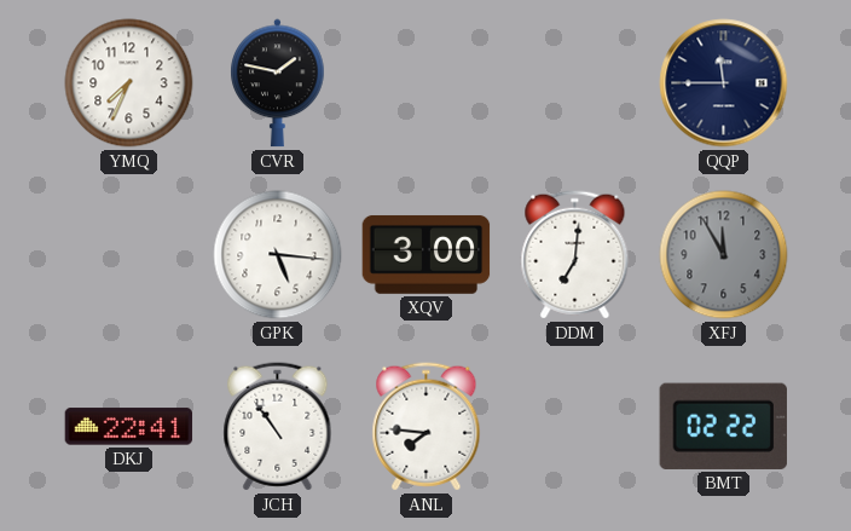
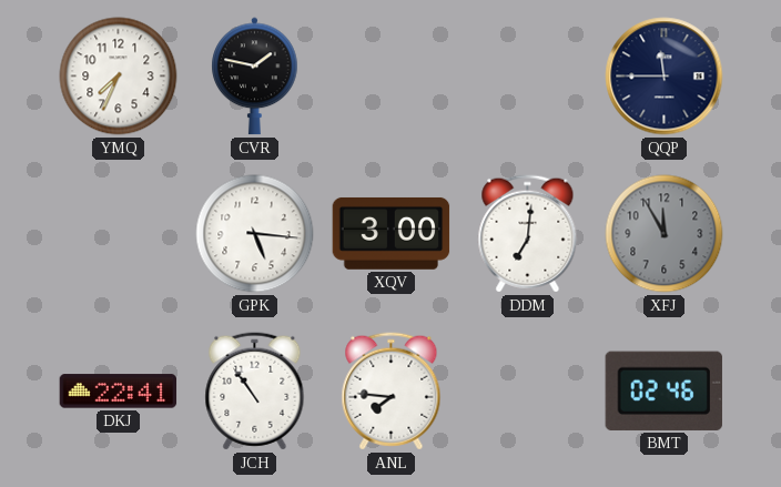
BMT: 02:22 -> 02:46
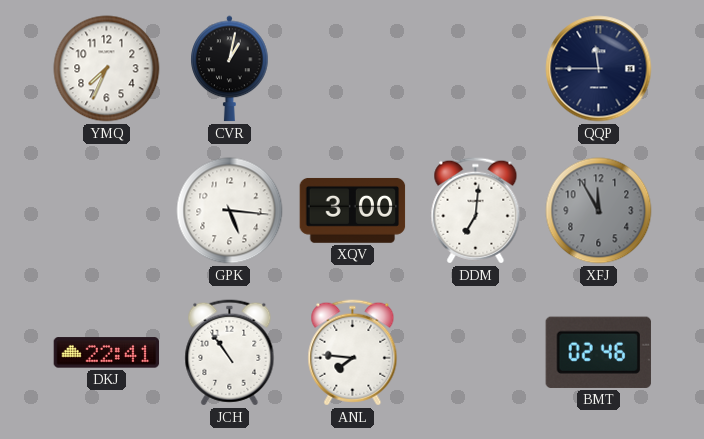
CVR: 1:47 -> 1:02
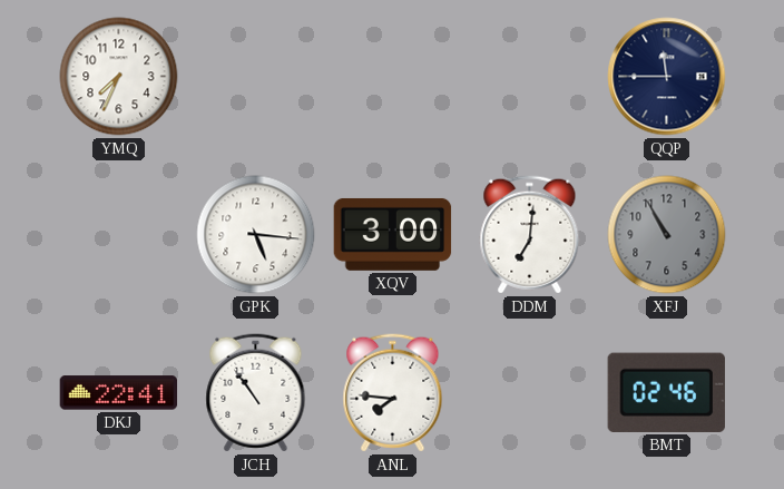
CVR: 1:02 -> none
XFJ: 11:55 -> 10:55
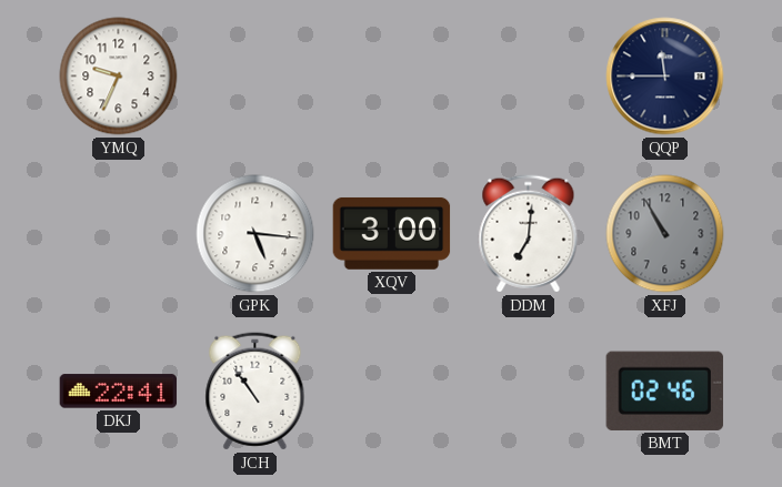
YMQ: 7:34 -> 9:34
ANL: 7:46 -> none
